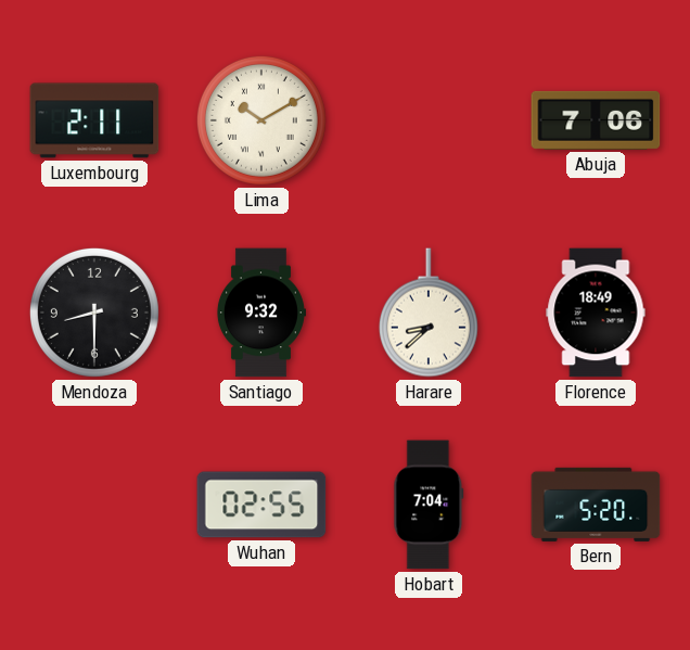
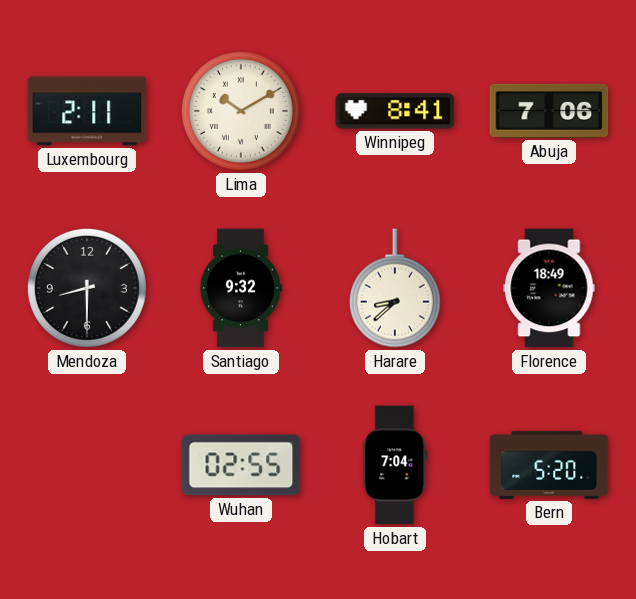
Winnipeg: none -> 8:41
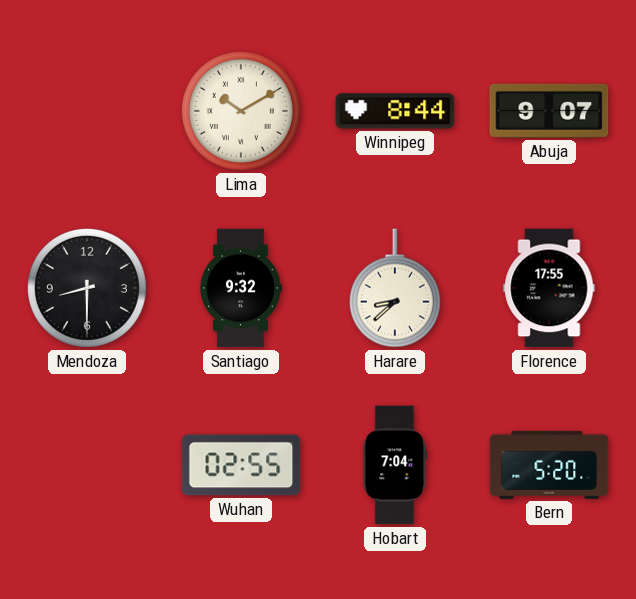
Luxembourg: 2:11 -> none
Winnipeg: 8:41 -> 8:44
Abuja: 7:06 -> 9:07
Florence: 18:49 -> 17:55
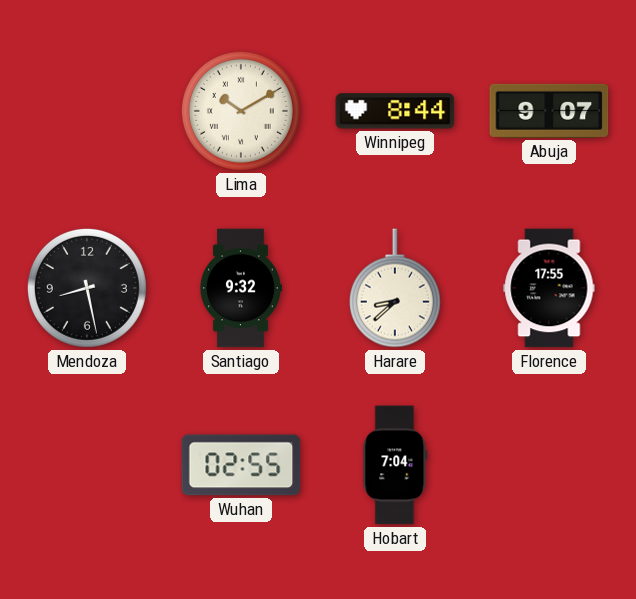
Mendoza: 8:30 -> 8:28
Bern: 5:20 -> none
